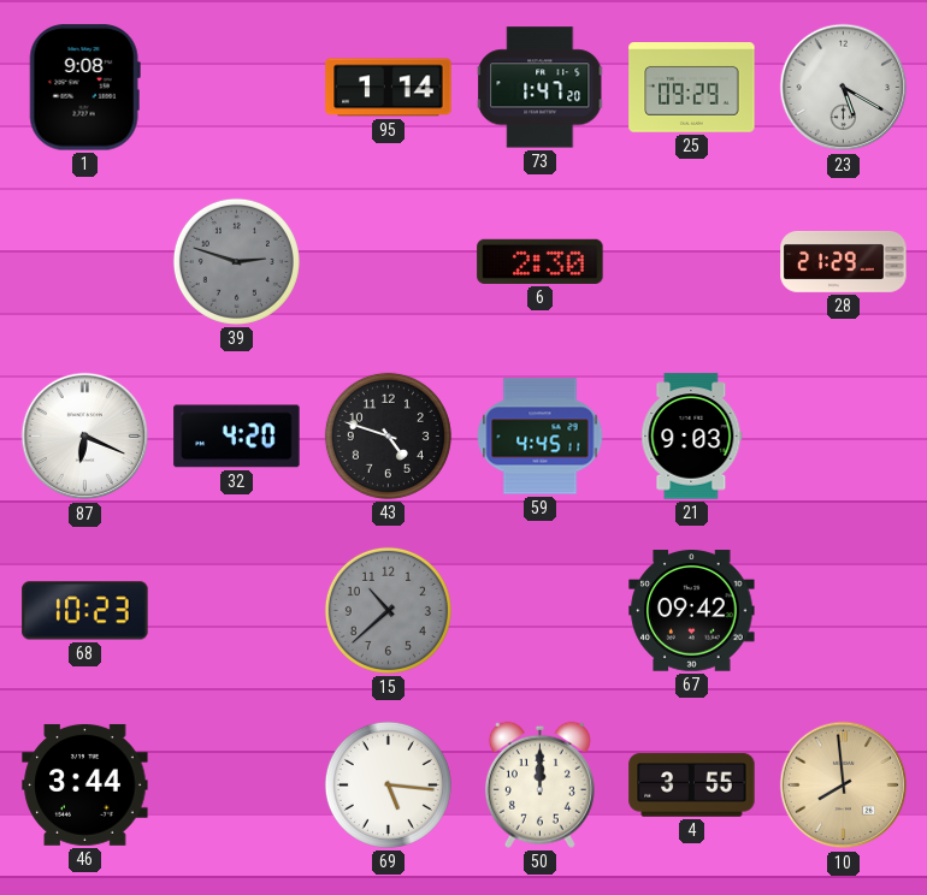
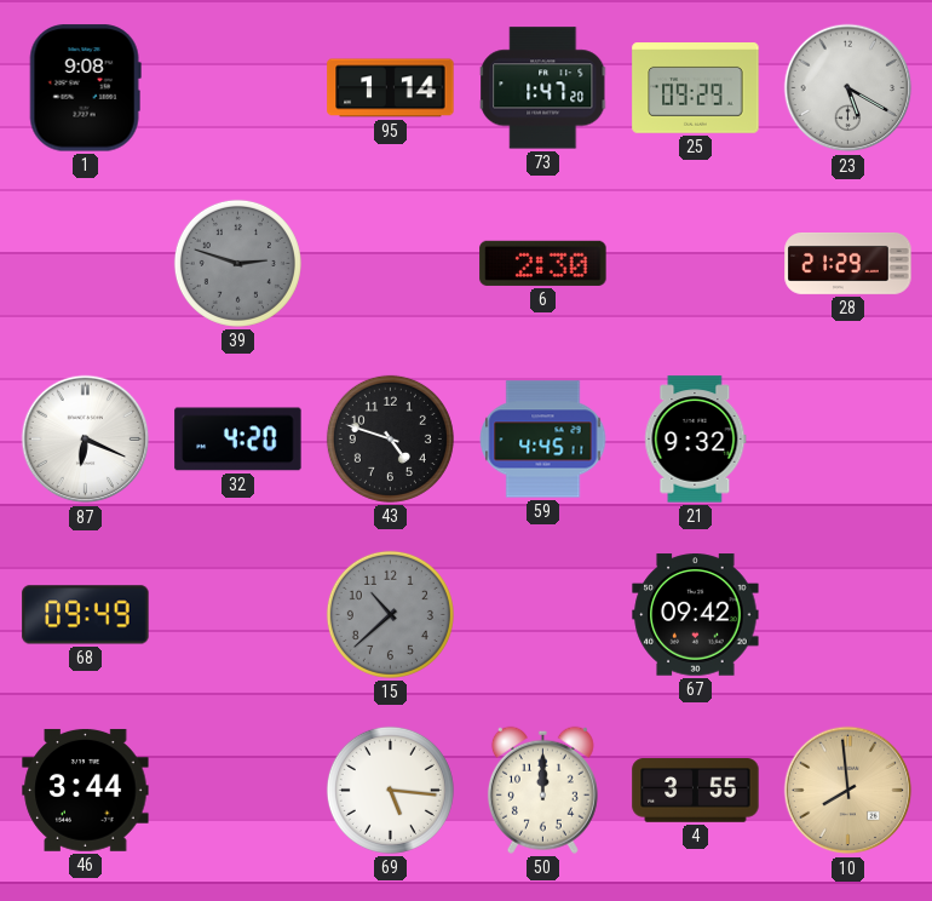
21: 9:03 -> 9:32
68: 10:23 -> 09:49
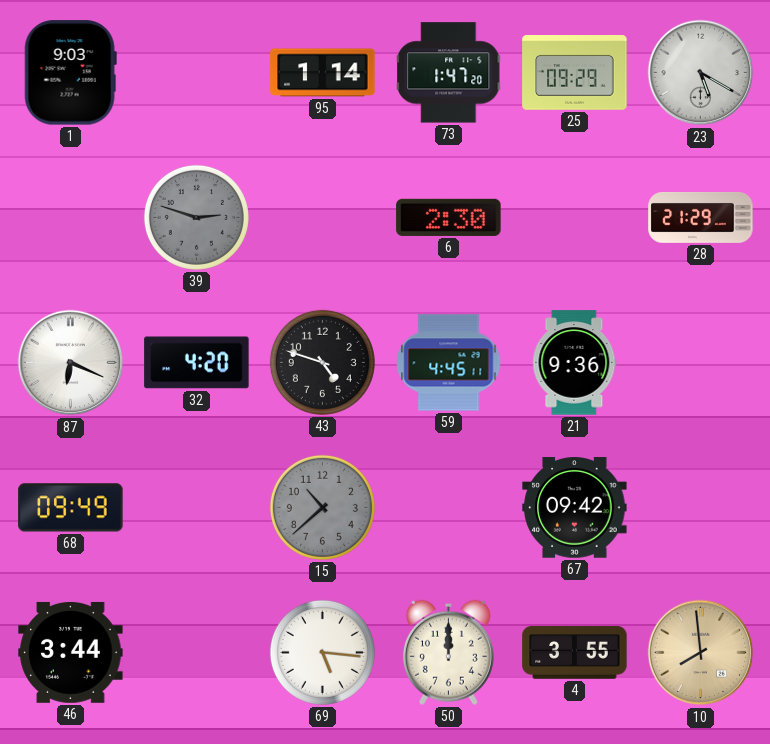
1: 9:08 -> 9:03
21: 9:32 -> 9:36
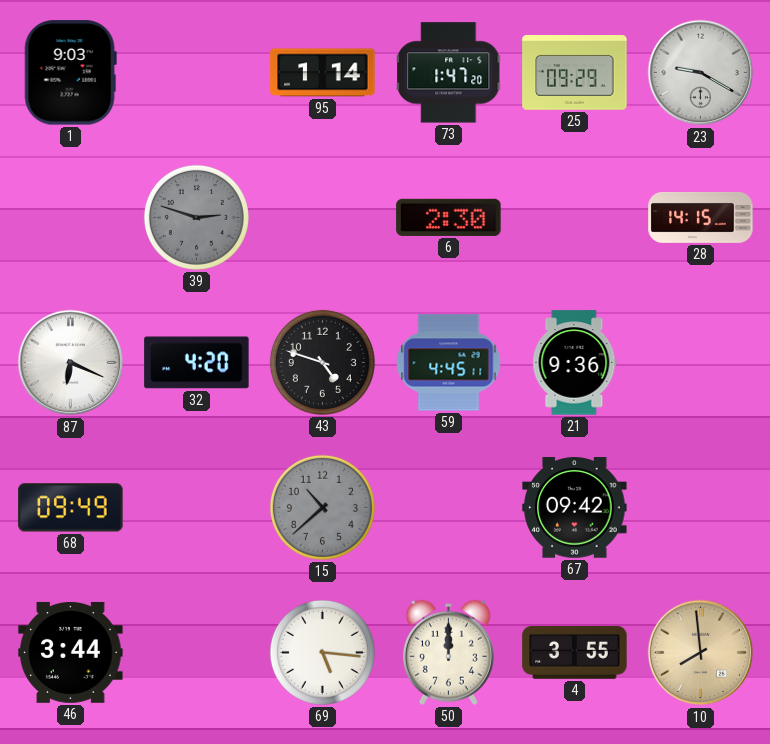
23: 5:20 -> 9:20
28: 21:29 -> 14:15
